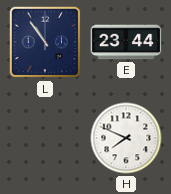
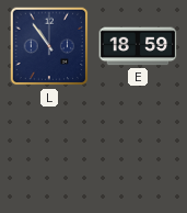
E: 23:44 -> 18:59
H: 7:49 -> none
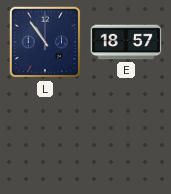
E: 18:59 -> 18:57
